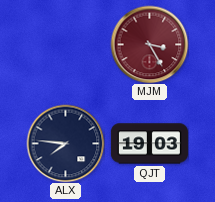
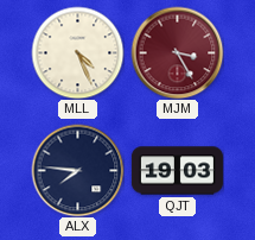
MLL: none -> 4:26
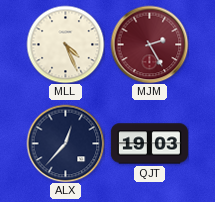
MJM: 3:25 -> 2:25
ALX: 7:46 -> 12:37
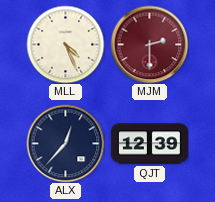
MJM: 2:25 -> 2:30
QJT: 19:03 -> 12:39
